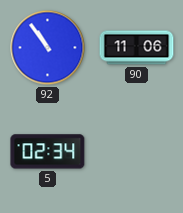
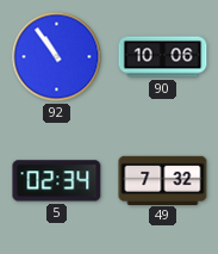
90: 11:06 -> 10:06
49: none -> 7:32
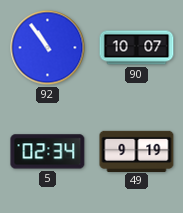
90: 10:06 -> 10:07
49: 7:32 -> 9:19
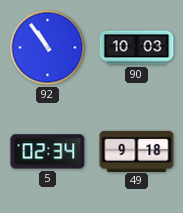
90: 10:07 -> 10:03
49: 9:19 -> 9:18
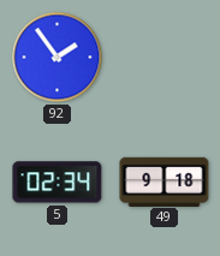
92: 10:54 -> 1:54
90: 10:03 -> none
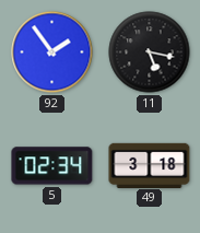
11: none -> 5:17
49: 9:18 -> 3:18
